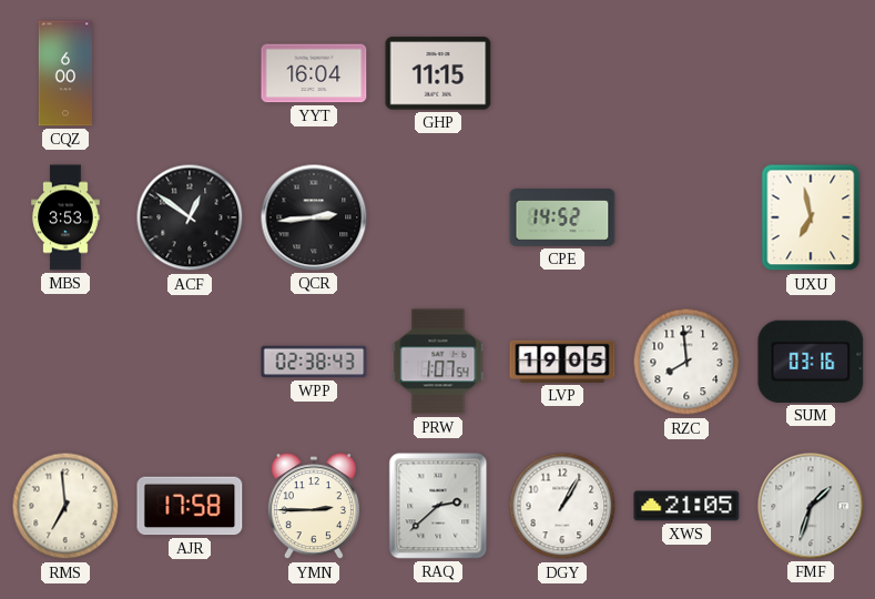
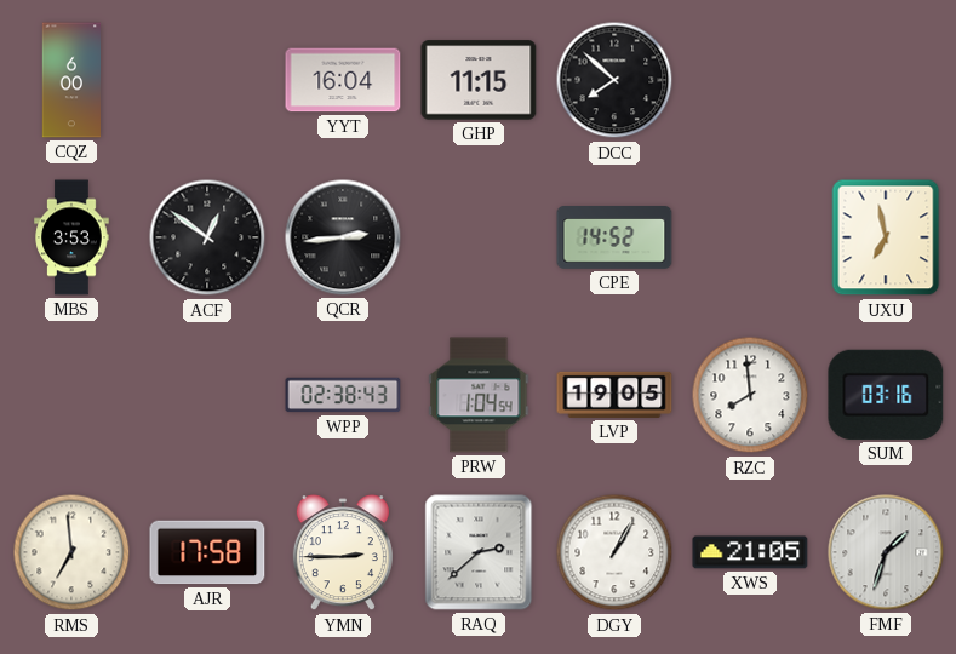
DCC: none -> 7:52
PRW: 1:07 -> 1:04
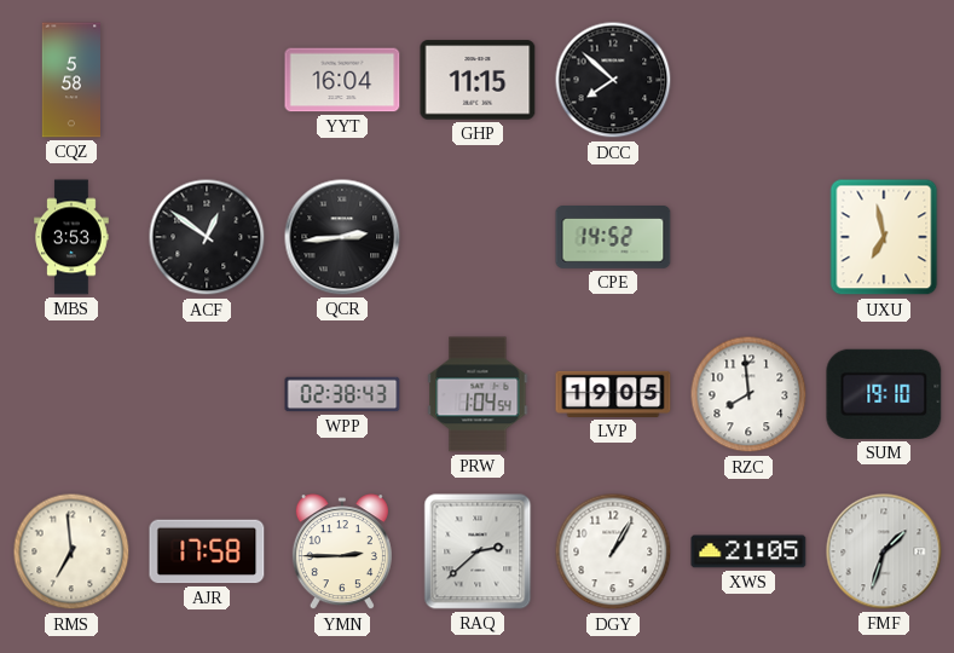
CQZ: 6:00 -> 5:58
SUM: 03:16 -> 19:10
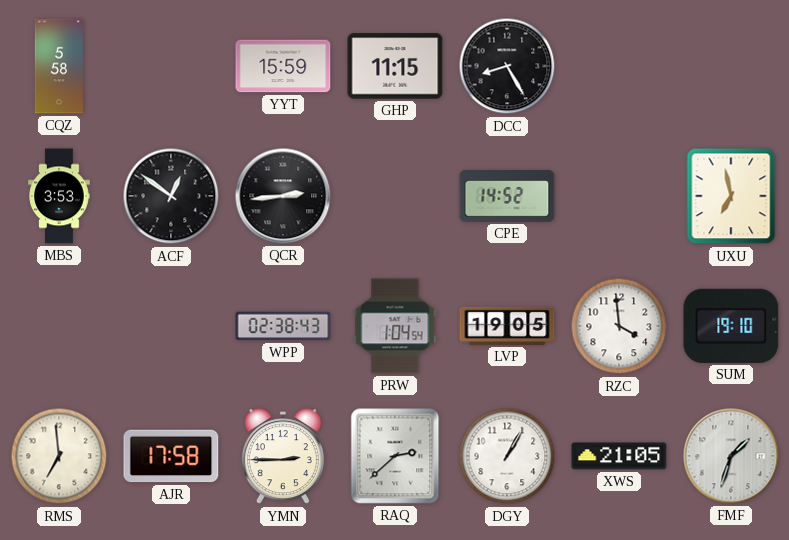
YYT: 16:04 -> 15:59
DCC: 7:52 -> 8:25
RZC: 7:59 -> 3:59
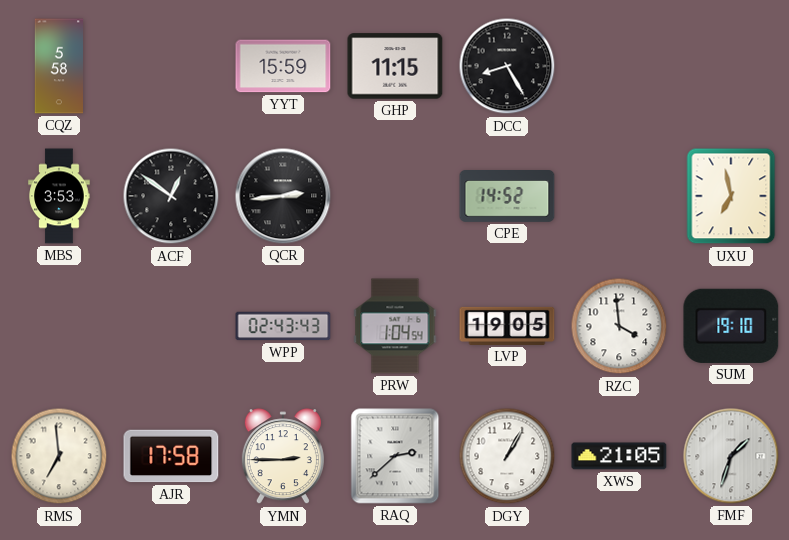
WPP: 02:38 -> 02:43
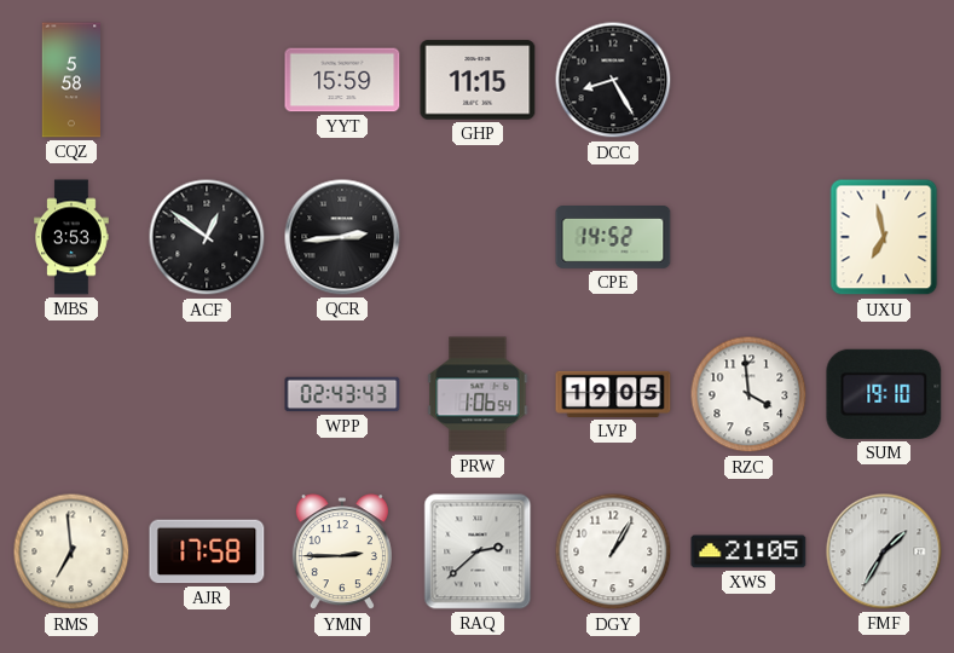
PRW: 1:04 -> 1:06
FMF: 1:33 -> 1:35
